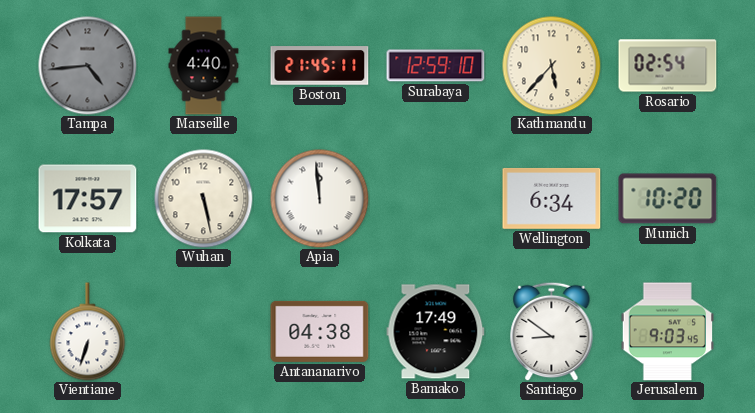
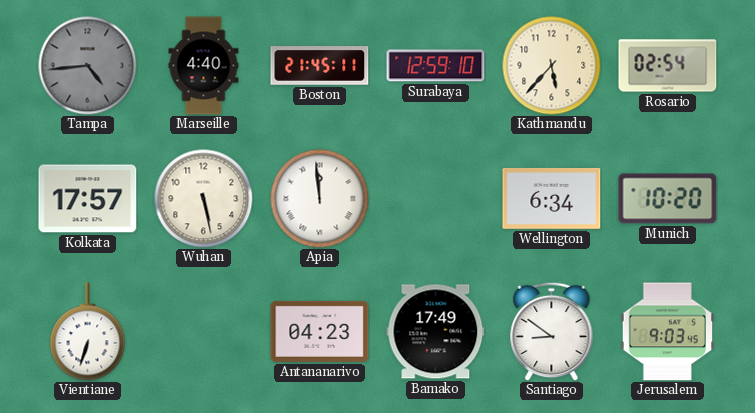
Antananarivo: 04:38 -> 04:23
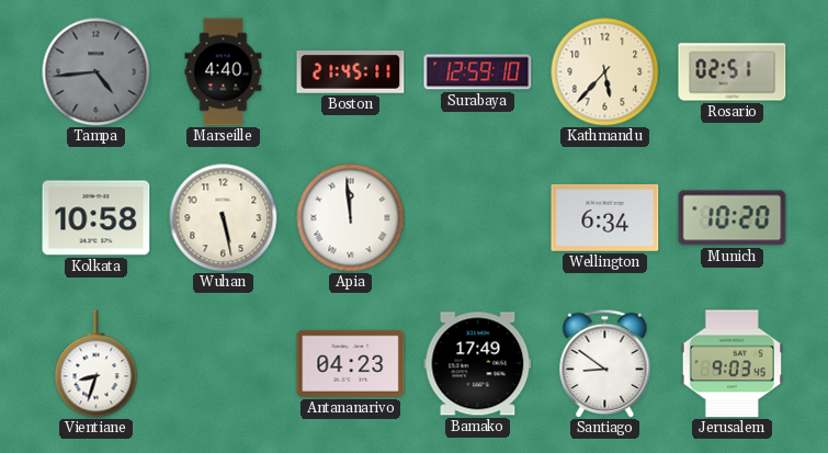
Rosario: 02:54 -> 02:51
Kolkata: 17:57 -> 10:58
Vientiane: 6:33 -> 8:33
